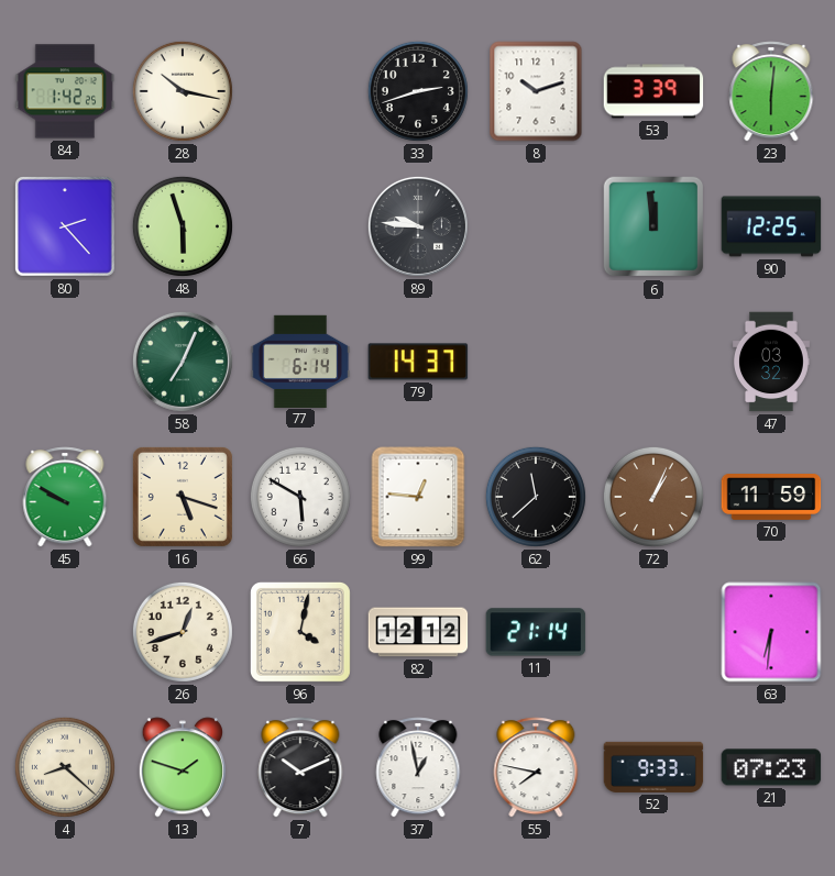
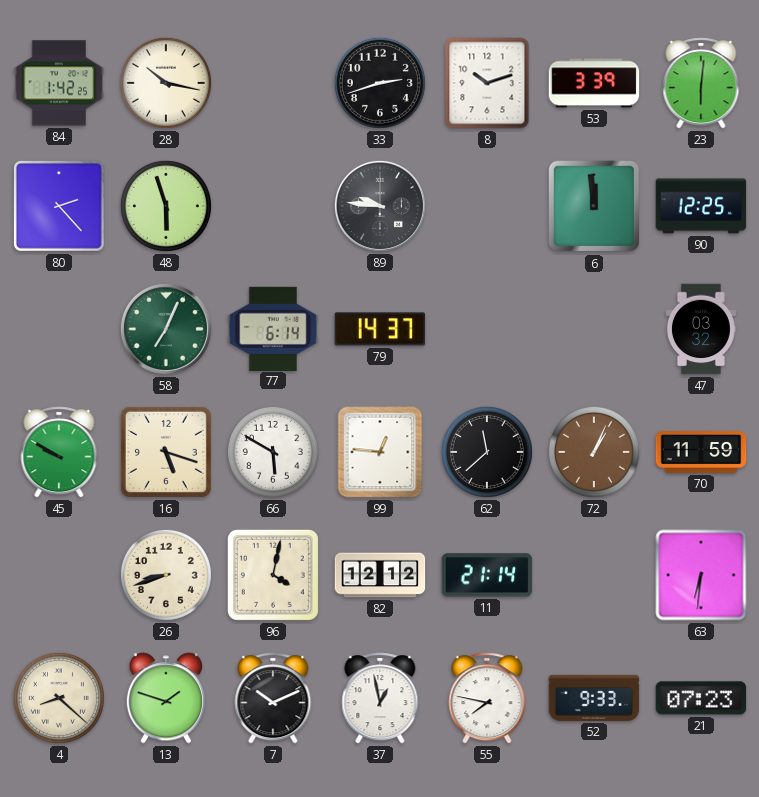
26: 12:42 -> 8:42
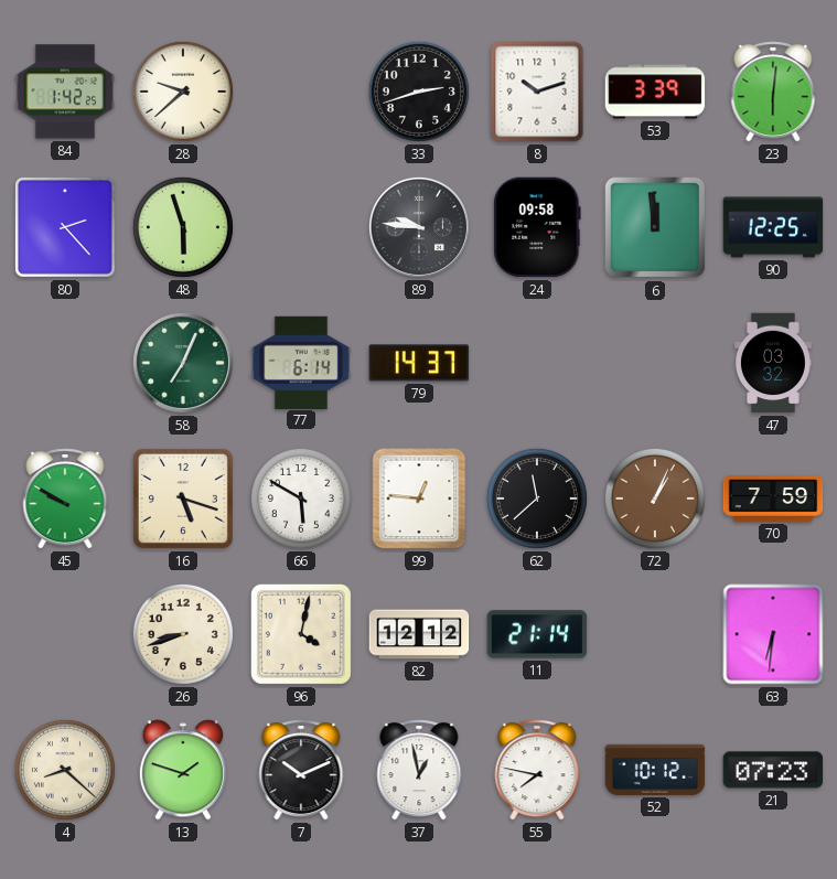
28: 10:17 -> 9:38
24: none -> 09:58
70: 11:59 -> 7:59
52: 9:33 -> 10:12
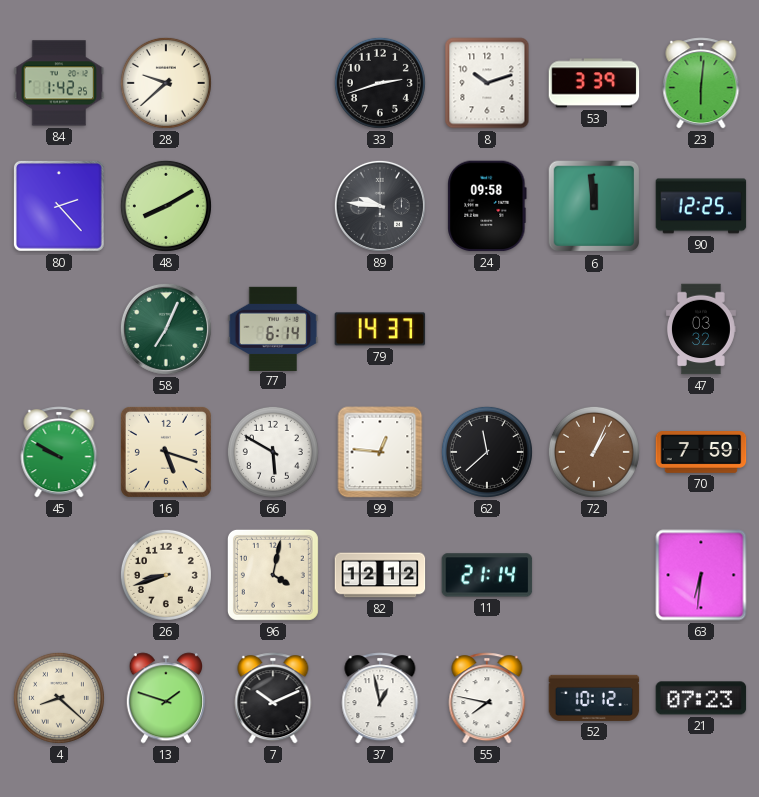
48: 5:57 -> 8:10
